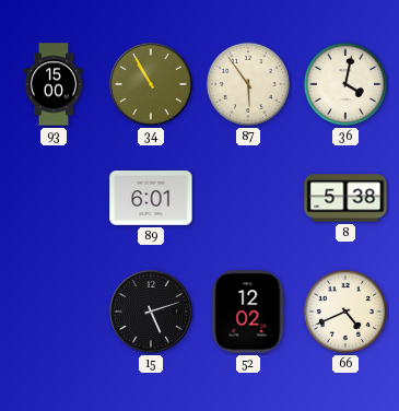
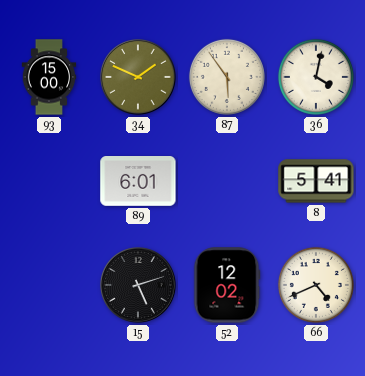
34: 10:55 -> 1:49
8: 5:38 -> 5:41
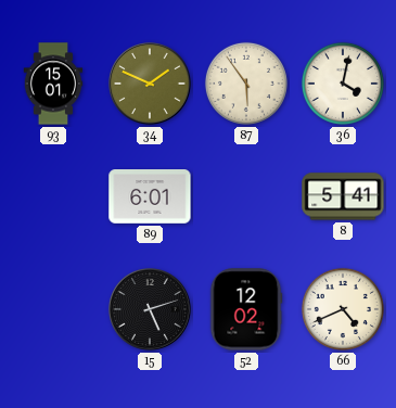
93: 15:00 -> 15:01
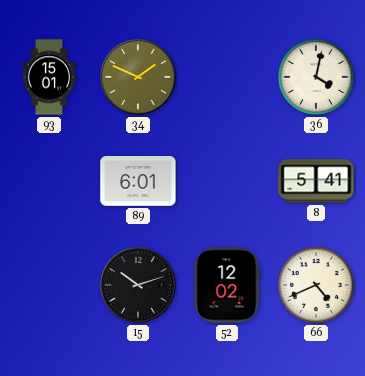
87: 5:54 -> none
15: 5:12 -> 10:12
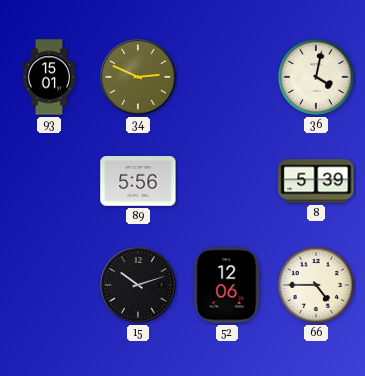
34: 1:49 -> 2:49
89: 6:01 -> 5:56
8: 5:41 -> 5:39
52: 12:02 -> 12:06
66: 4:41 -> 4:45
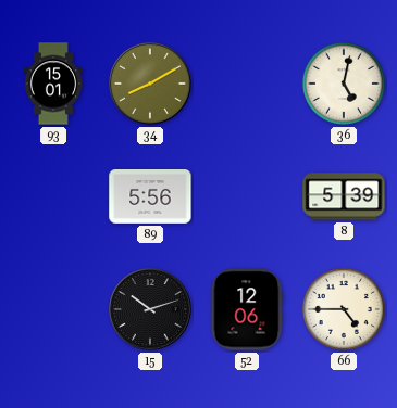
34: 2:49 -> 8:10
36: 4:02 -> 5:02
